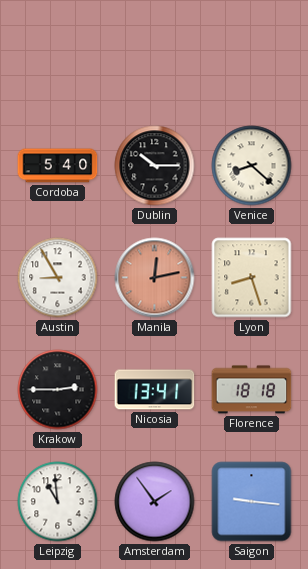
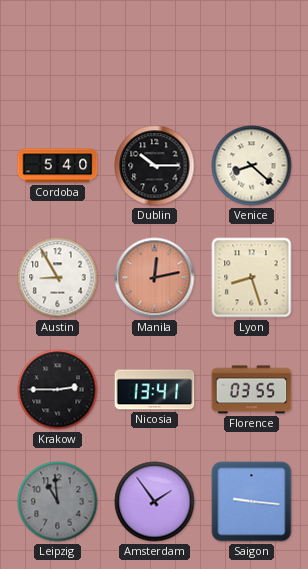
Florence: 18:18 -> 03:55
Leipzig dial: white -> grey
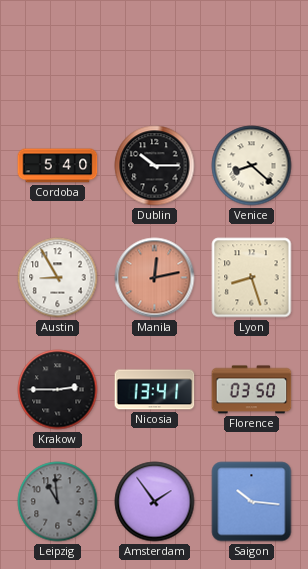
Florence: 03:55 -> 03:50
Saigon: 9:16 -> 10:16
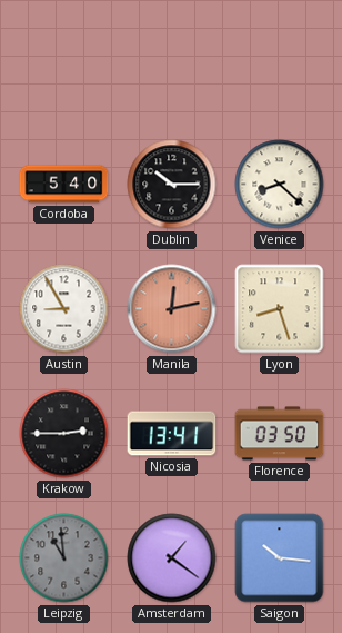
Amsterdam: 1:54 -> 1:21
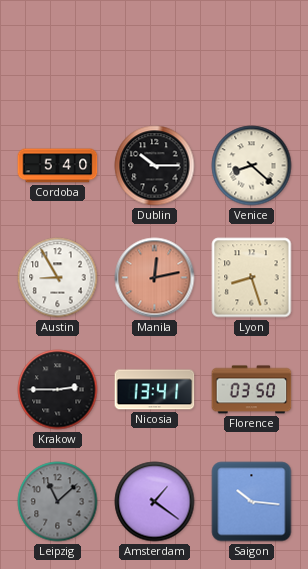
Leipzig: 10:59 -> 11:08
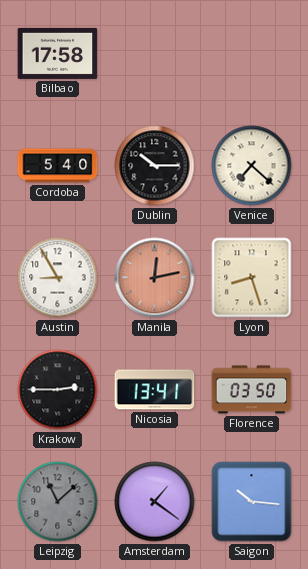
Bilbao: none -> 17:58
Venice: 8:22 -> 7:22
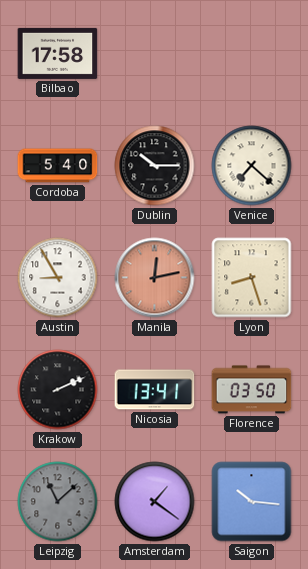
Krakow: 2:45 -> 2:11
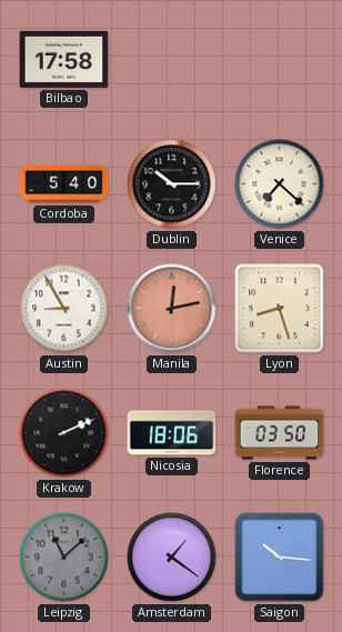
Nicosia: 13:41 -> 18:06
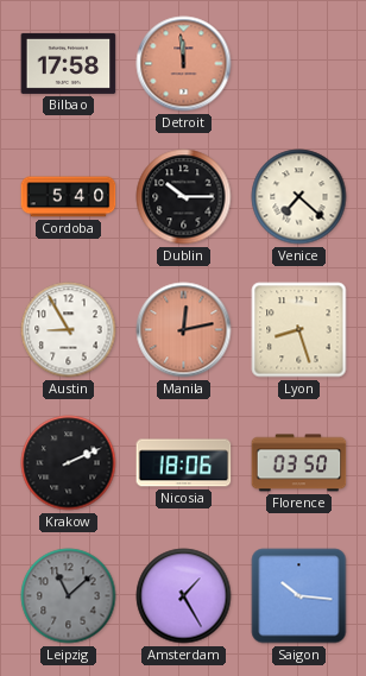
Detroit: none -> 11:59
Amsterdam: 1:21 -> 1:25
